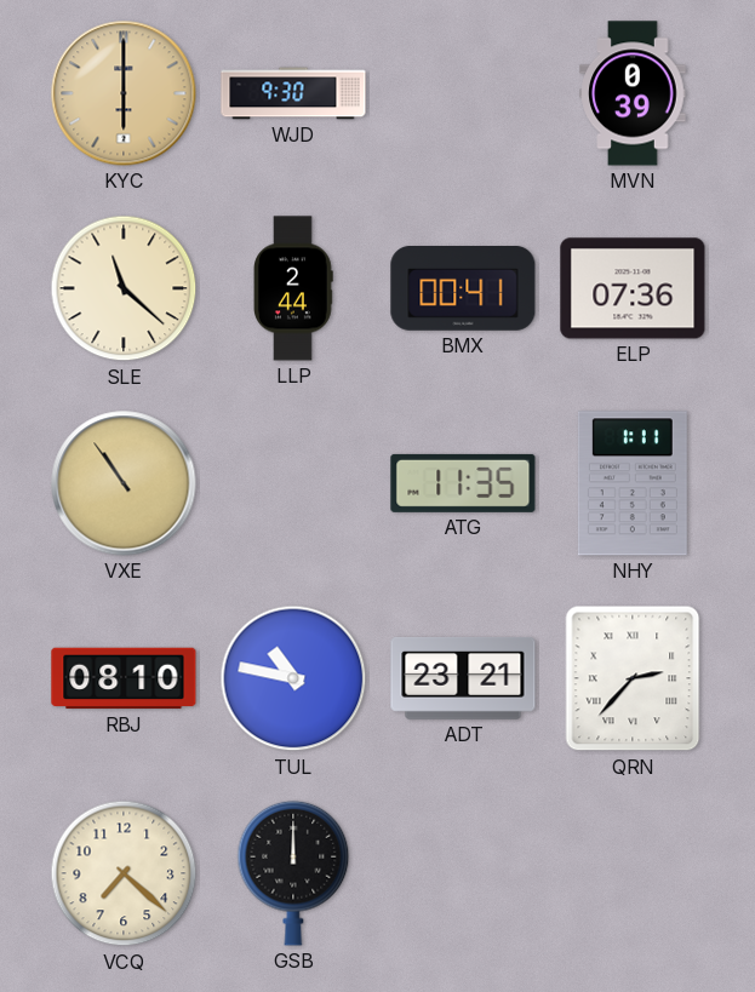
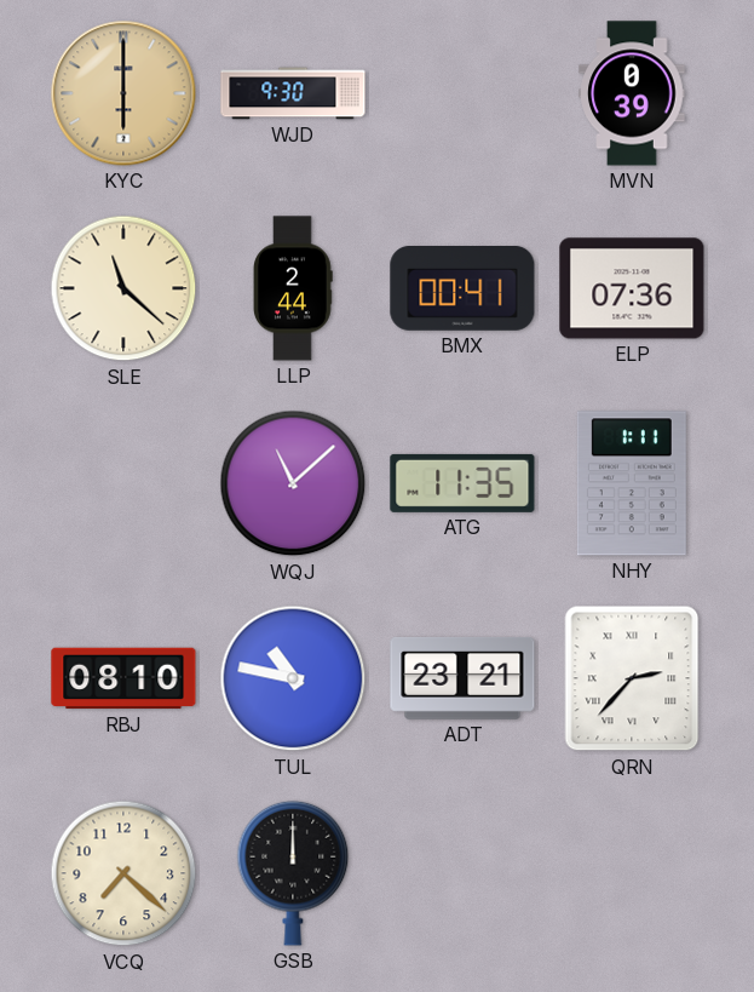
VXE: 10:54 -> none
WQJ: none -> 11:08
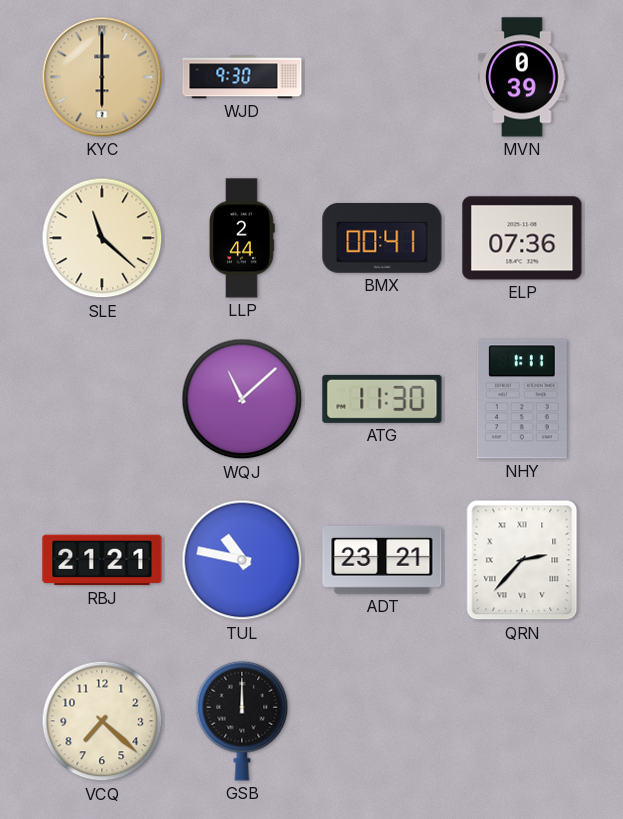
ATG: 11:35 -> 11:30
RBJ: 08:10 -> 21:21
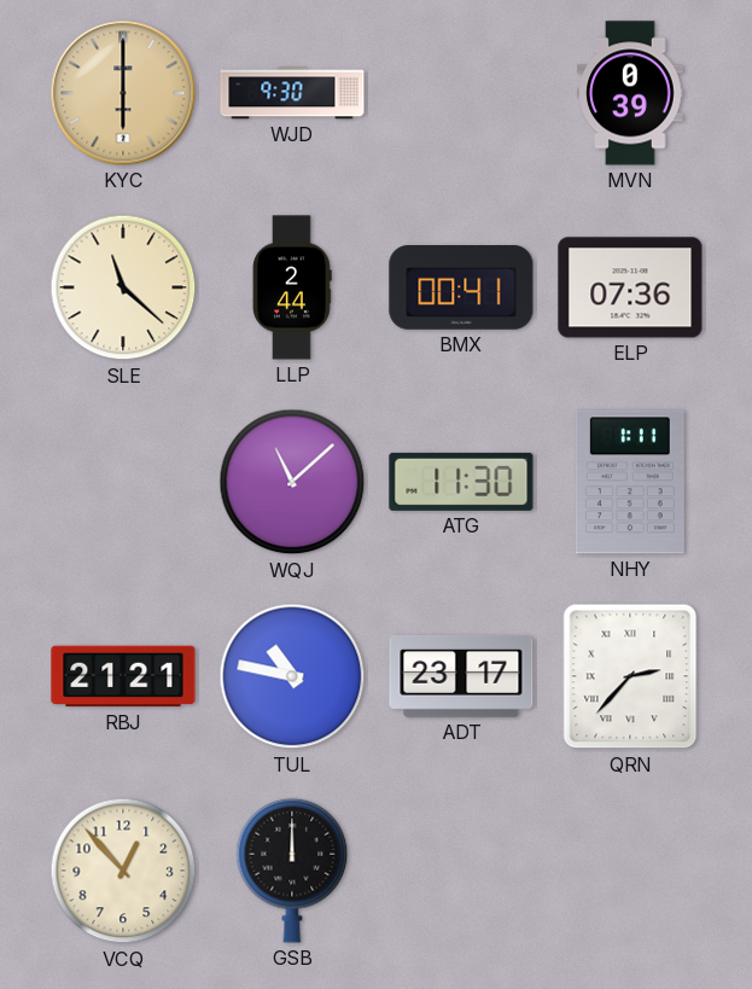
ADT: 23:21 -> 23:17
VCQ: 7:22 -> 12:53
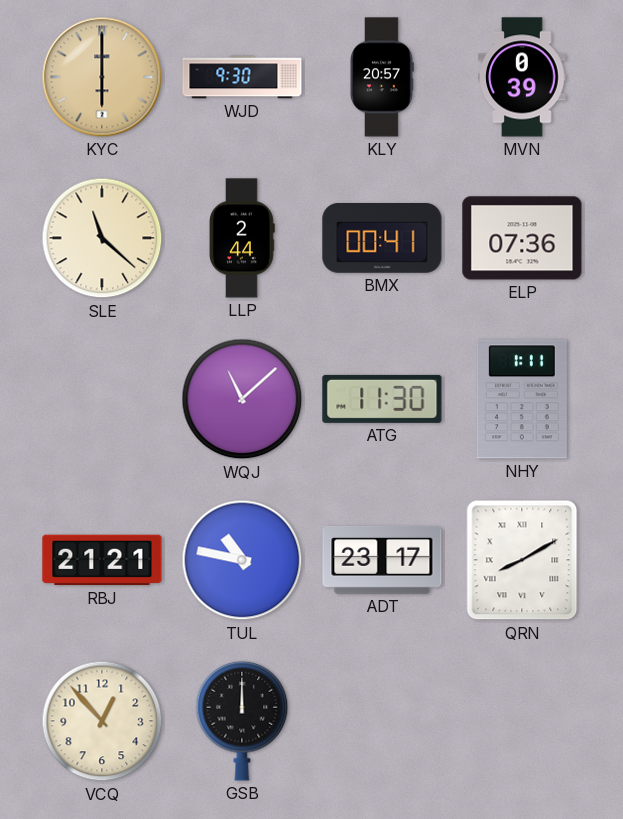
KLY: none -> 20:57
QRN: 2:37 -> 8:10
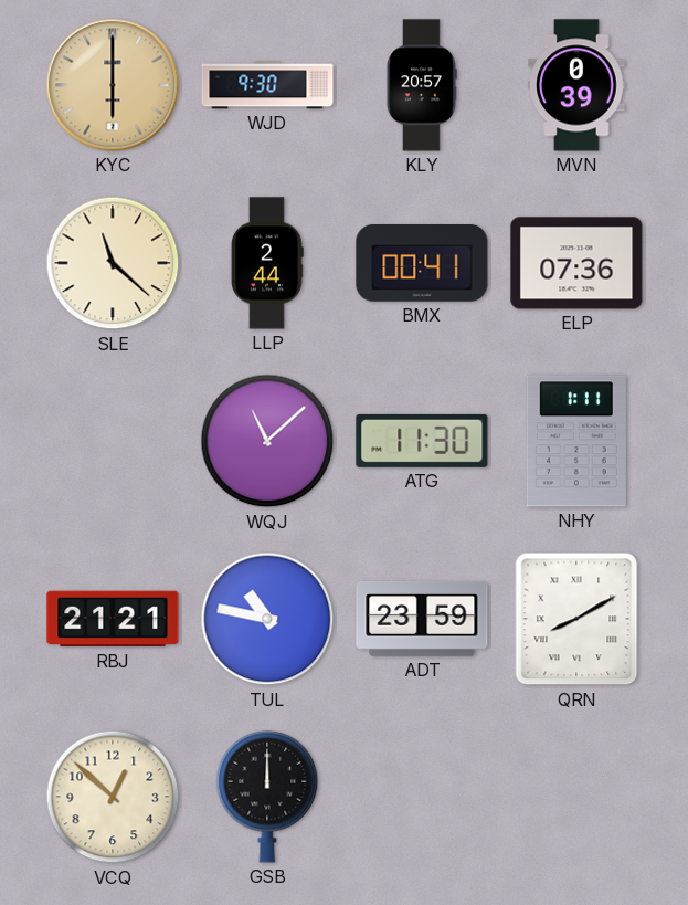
ADT: 23:17 -> 23:59
VCQ: 12:53 -> 12:52
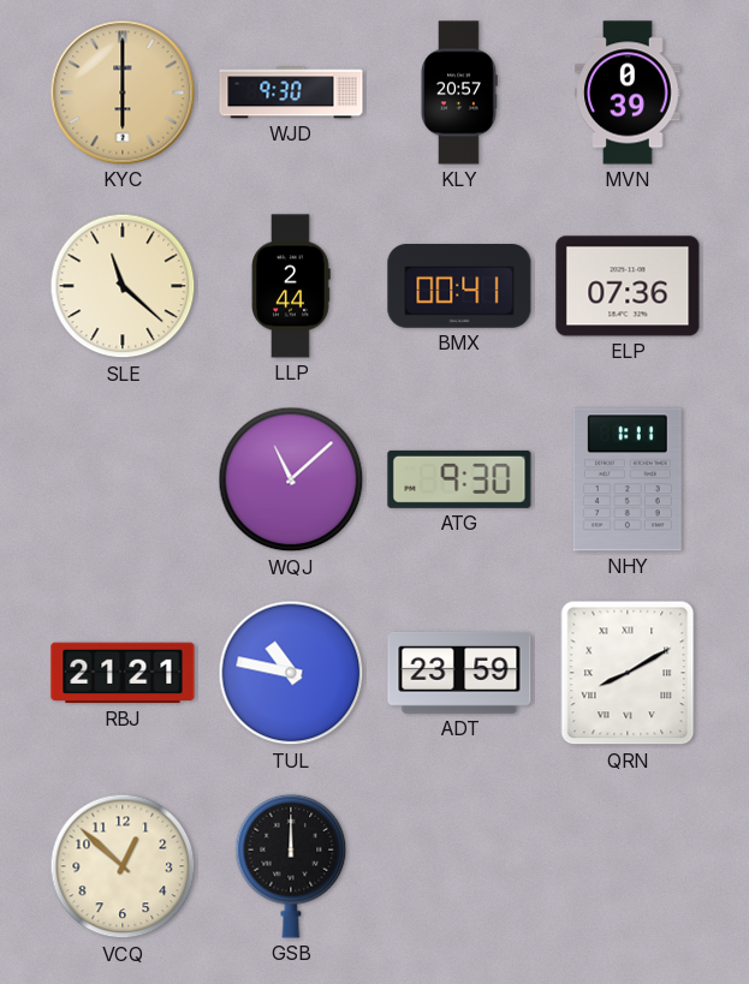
ATG: 11:30 -> 9:30
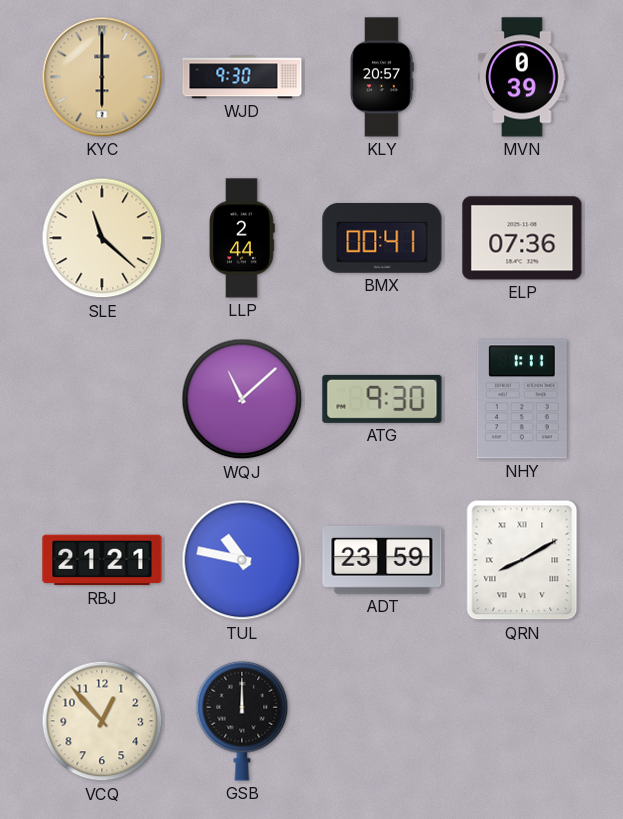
VCQ: 12:52 -> 12:53
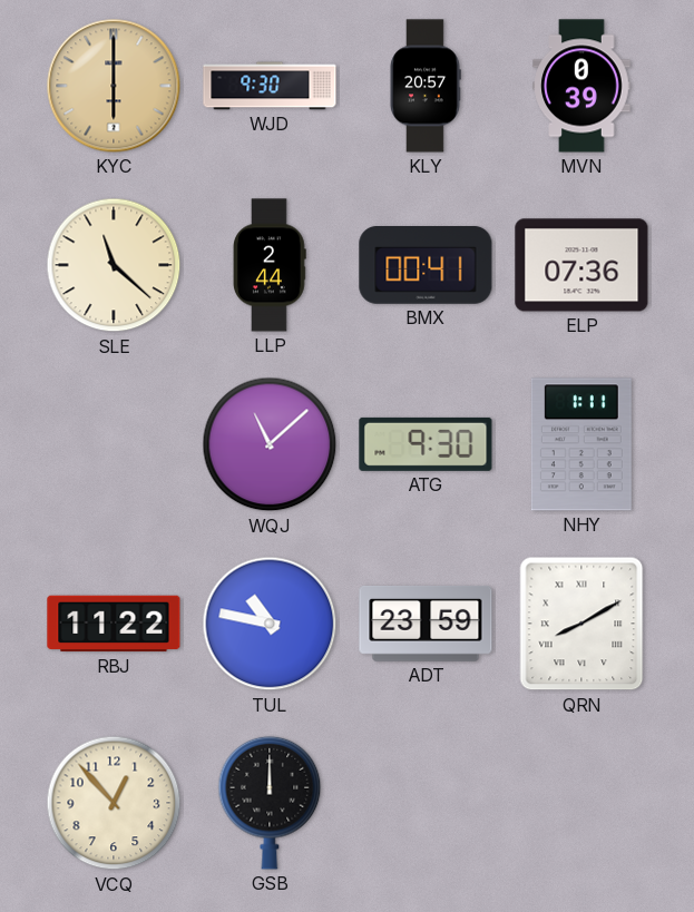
RBJ: 21:21 -> 11:22
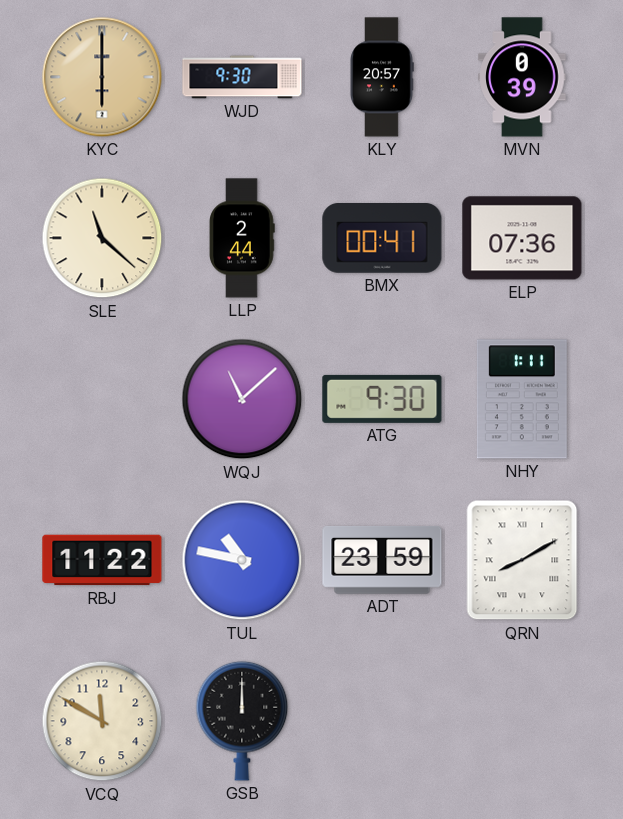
VCQ: 12:53 -> 11:50
